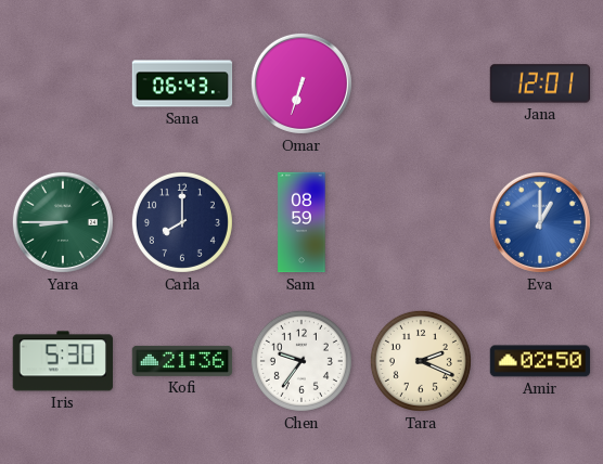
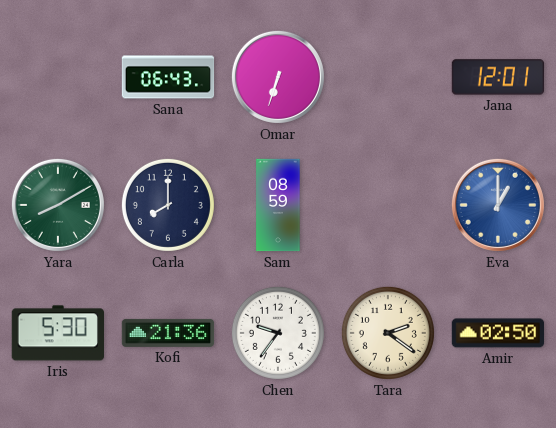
Yara: 8:45 -> 8:10
Tara: 2:19 -> 2:21
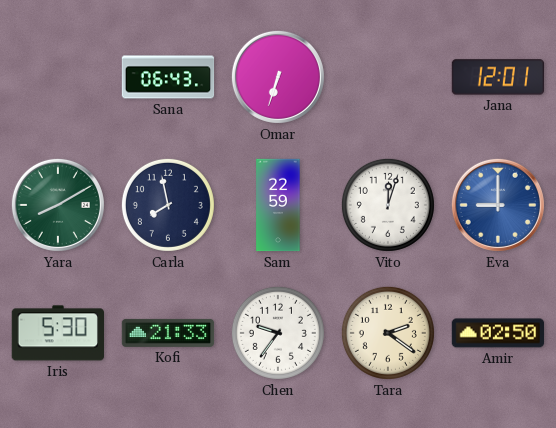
Carla: 8:00 -> 7:58
Sam: 08:59 -> 22:59
Vito: none -> 12:03
Eva: 1:00 -> 9:00
Kofi: 21:36 -> 21:33
